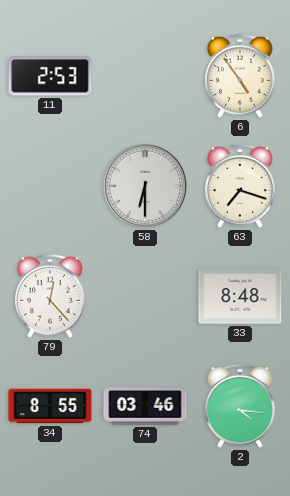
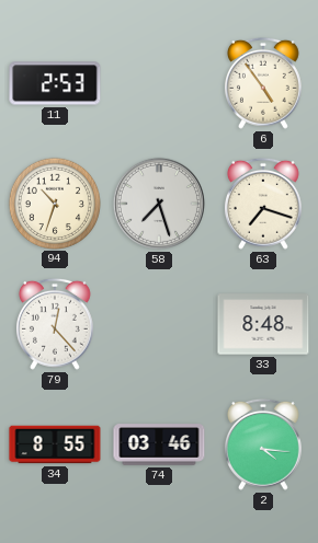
94: none -> 10:33
58: 6:30 -> 7:27
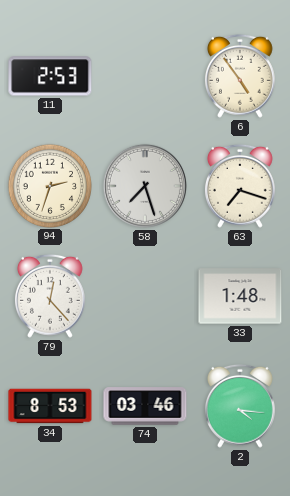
94: 10:33 -> 2:33
33: 8:48 -> 1:48
34: 8:55 -> 8:53
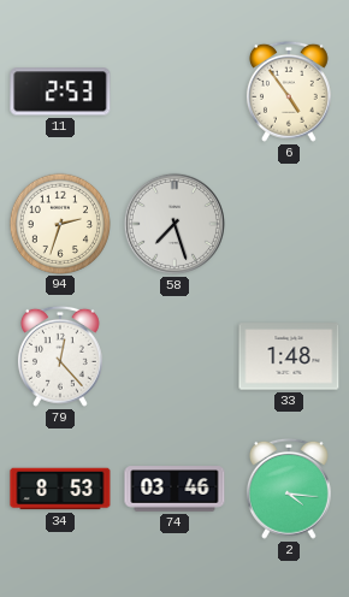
63: 7:18 -> none
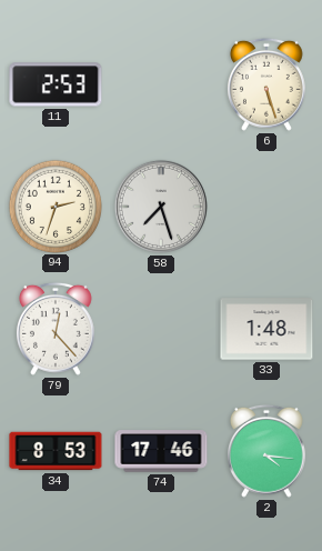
6: 4:54 -> 5:27
74: 03:46 -> 17:46
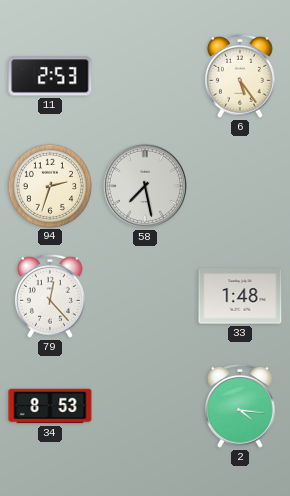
6: 5:27 -> 5:24
58: 7:27 -> 7:28
74: 17:46 -> none
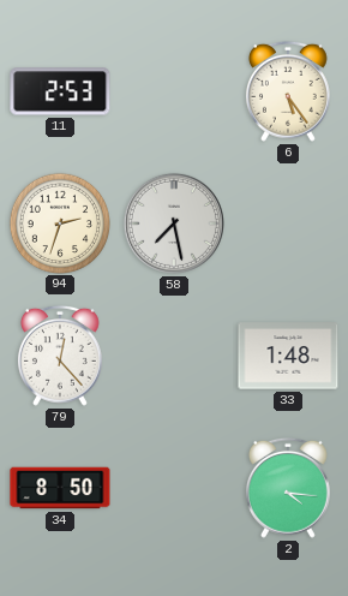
34: 8:53 -> 8:50
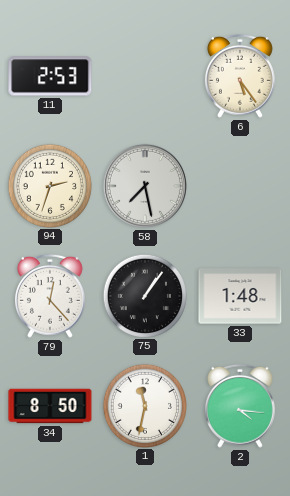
75: none -> 1:06
1: none -> 11:32
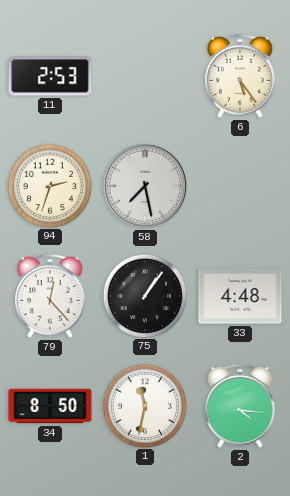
33: 1:48 -> 4:48
